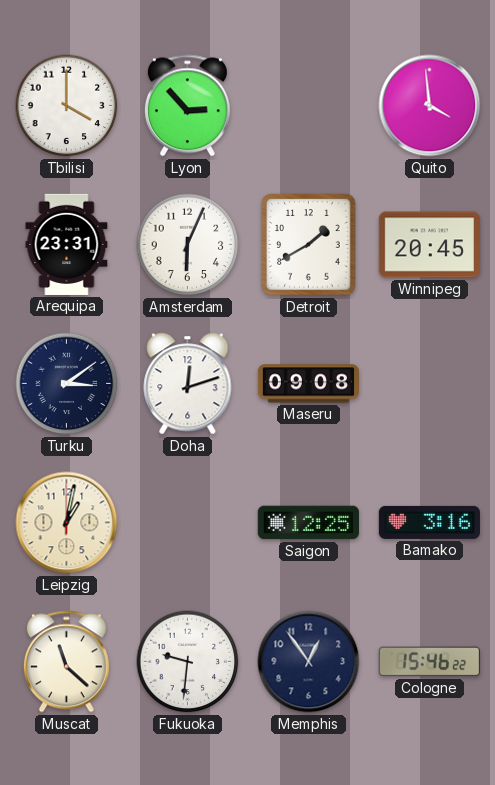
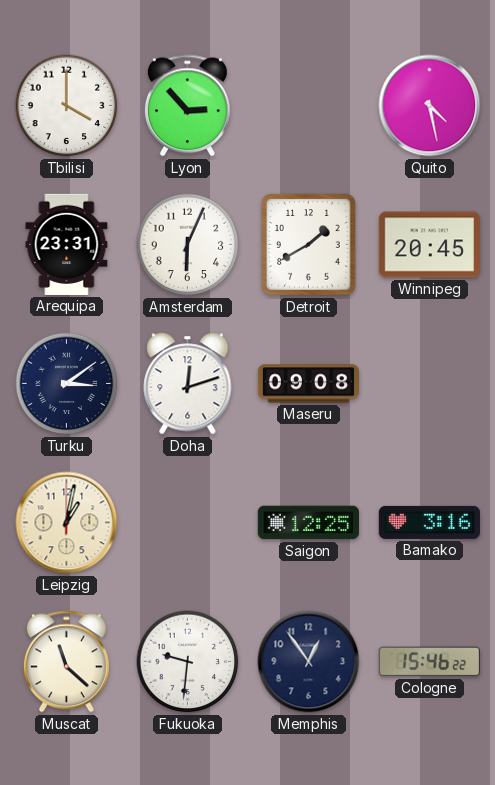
Quito: 3:59 -> 4:28
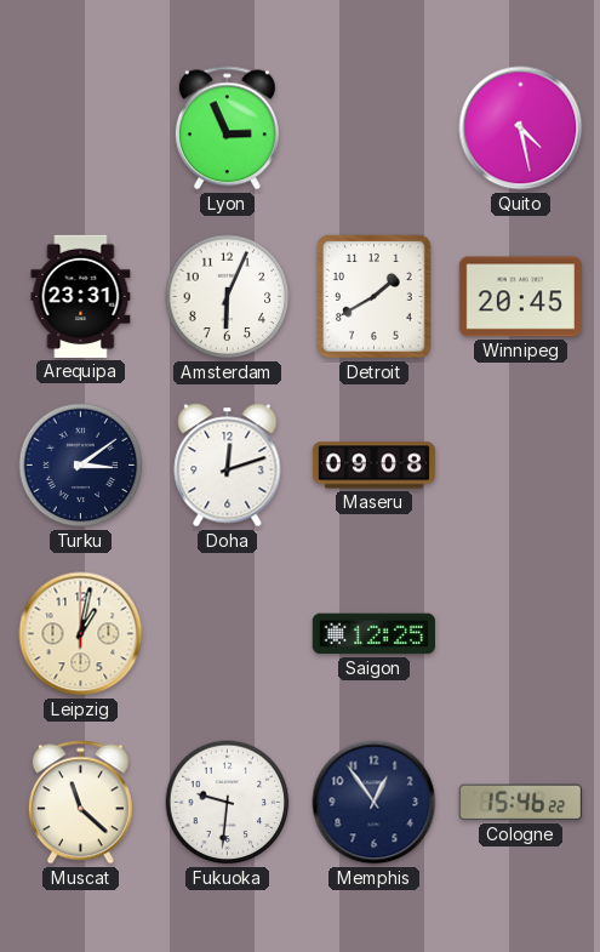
Tbilisi: 4:00 -> none
Lyon: 2:53 -> 2:56
Bamako: 3:16 -> none
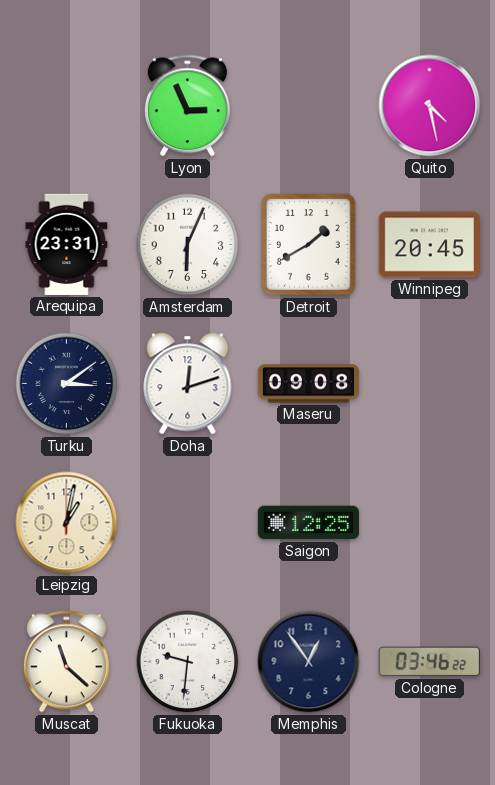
Cologne: 15:46 -> 03:46
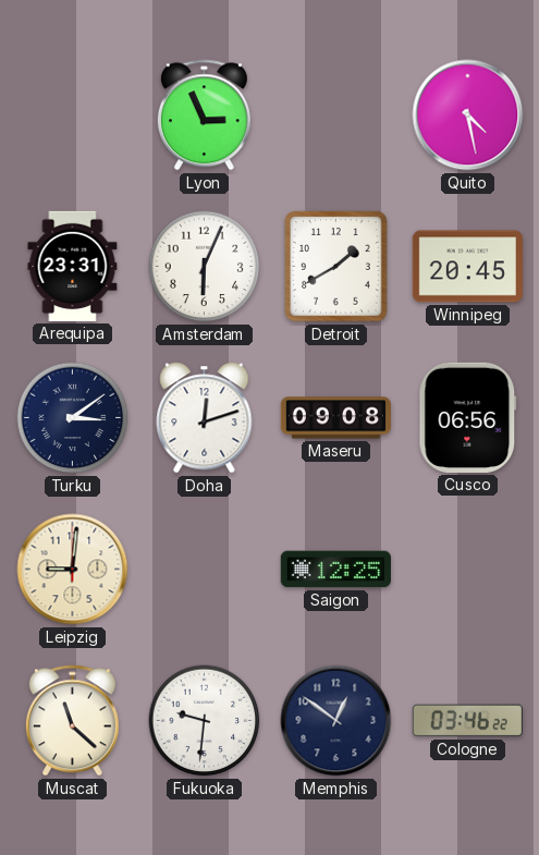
Cusco: none -> 06:56
Leipzig: 1:02 -> 9:01
Memphis: 12:54 -> 12:51
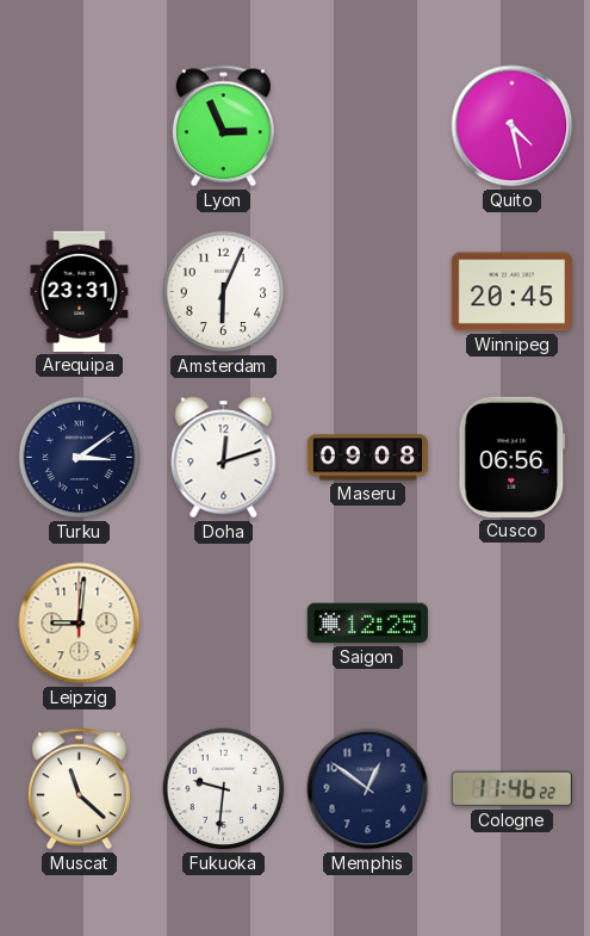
Detroit: 1:40 -> none
Cologne: 03:46 -> 11:46
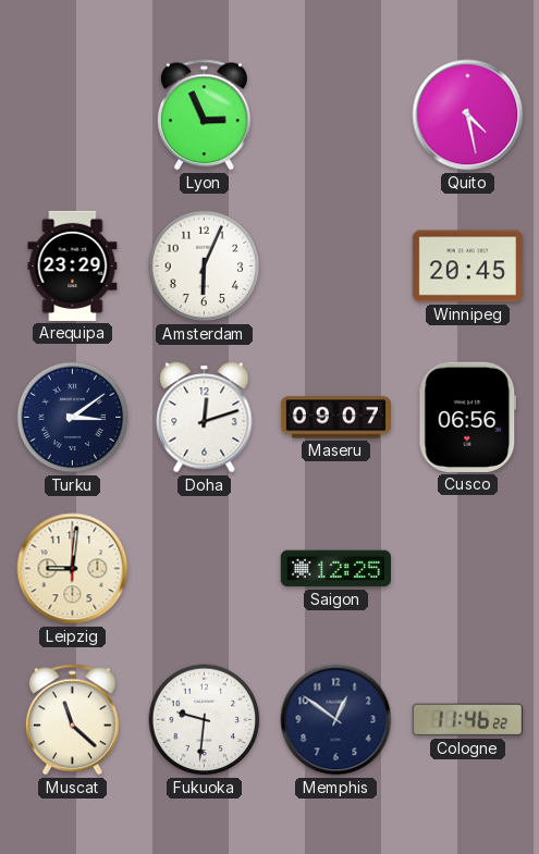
Arequipa: 23:31 -> 23:29
Maseru: 09:08 -> 09:07
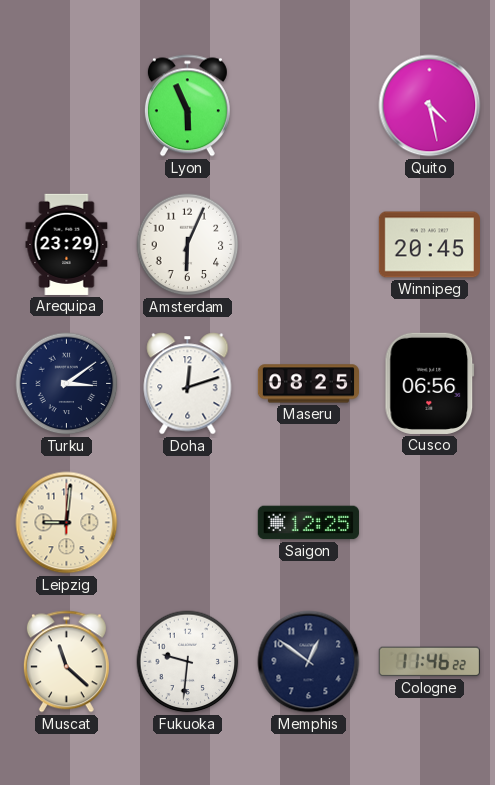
Lyon: 2:56 -> 5:56
Maseru: 09:07 -> 08:25
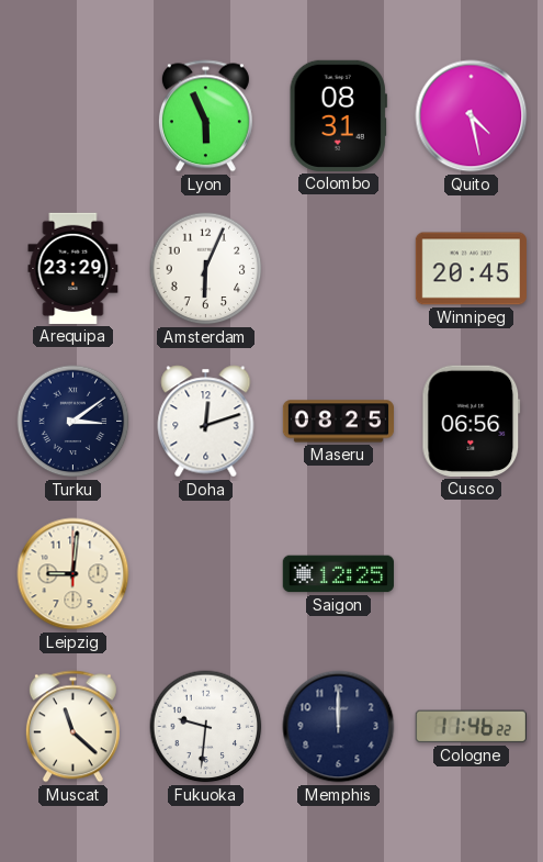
Colombo: none -> 08:31
Memphis: 12:51 -> 12:00
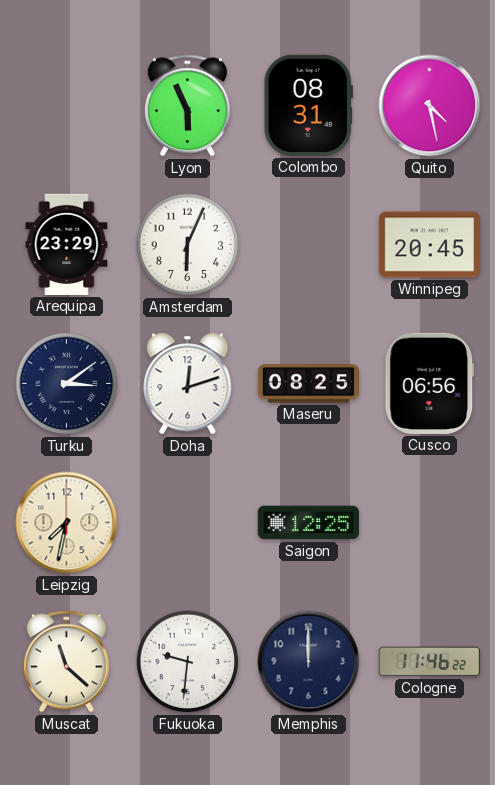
Leipzig: 9:01 -> 7:32
